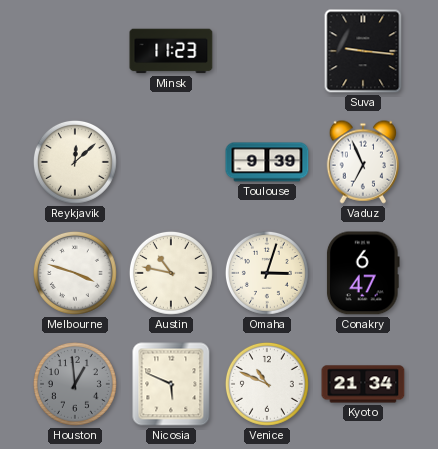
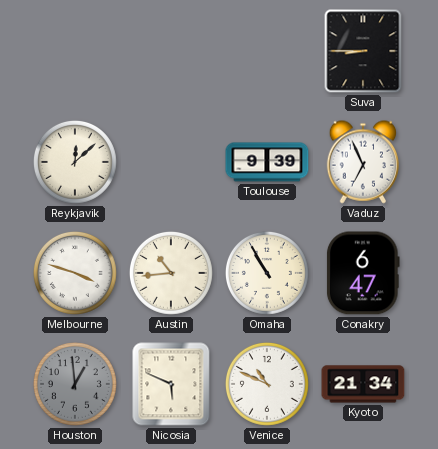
Minsk: 11:23 -> none
Suva: 9:16 -> 8:45
Austin: 10:47 -> 10:44
Omaha: 3:03 -> 10:55
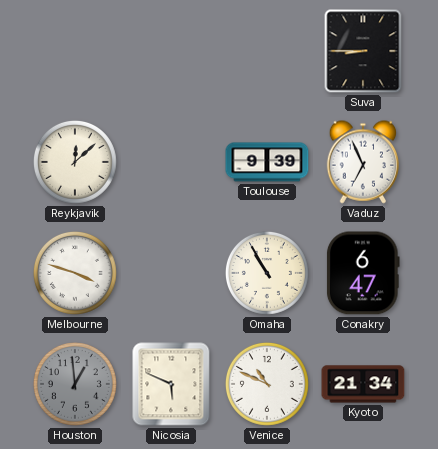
Austin: 10:44 -> none
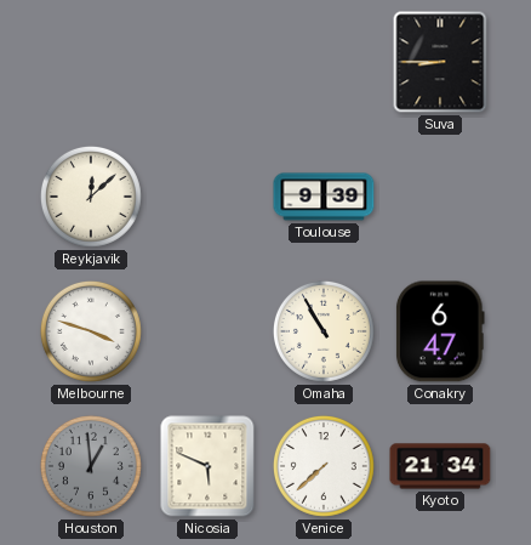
Vaduz: 6:56 -> none
Venice: 10:49 -> 7:38
